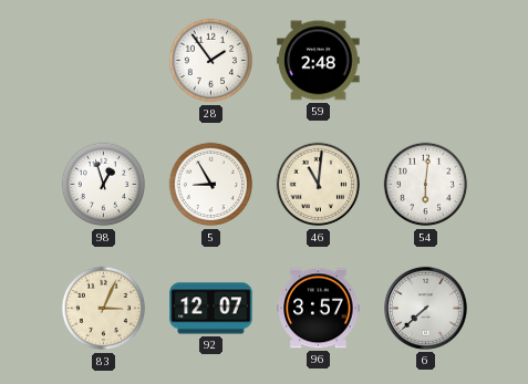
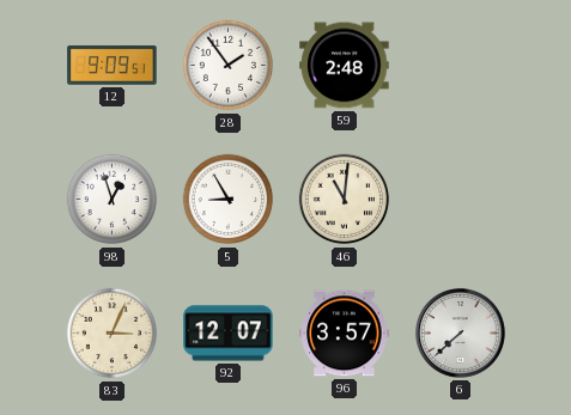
12: none -> 9:09
54: 6:01 -> none
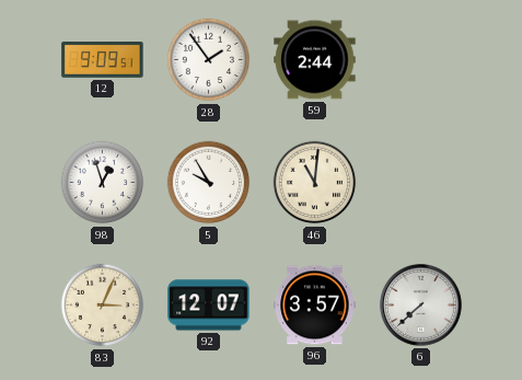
59: 2:48 -> 2:44
5: 8:55 -> 9:55
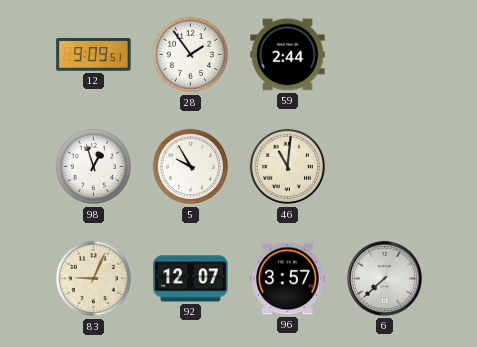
83: 3:04 -> 9:04
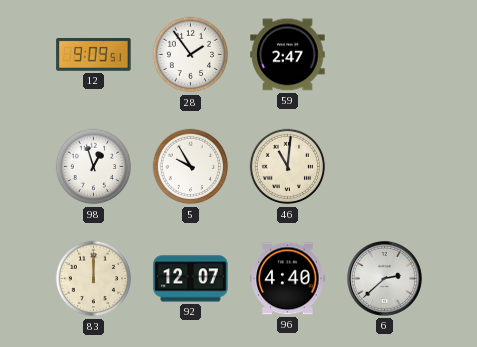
59: 2:44 -> 2:47
83: 9:04 -> 12:00
96: 3:57 -> 4:40
6: 7:38 -> 2:38
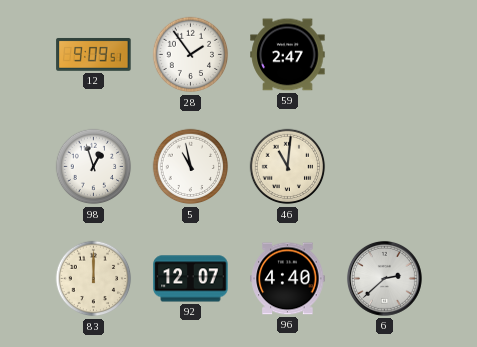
5: 9:55 -> 10:58
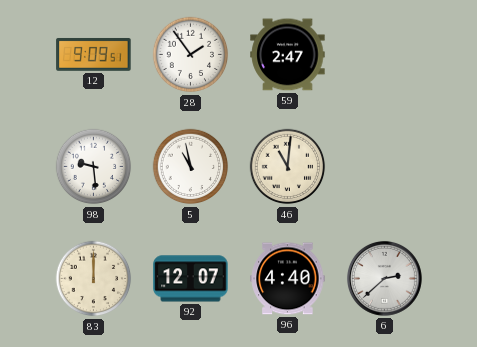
98: 12:57 -> 9:29
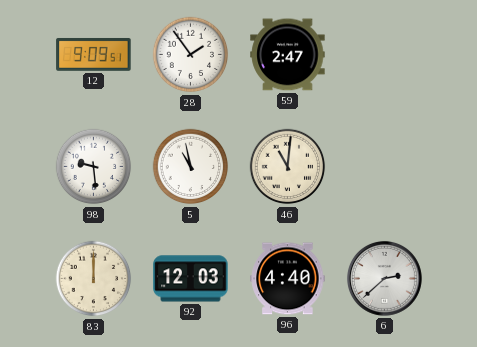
92: 12:07 -> 12:03
